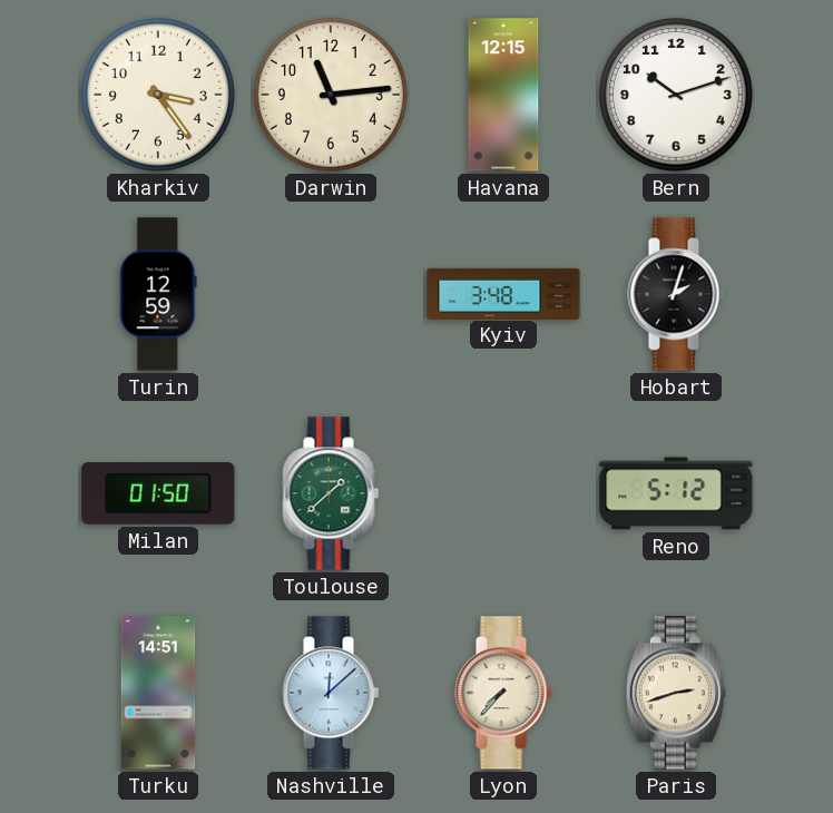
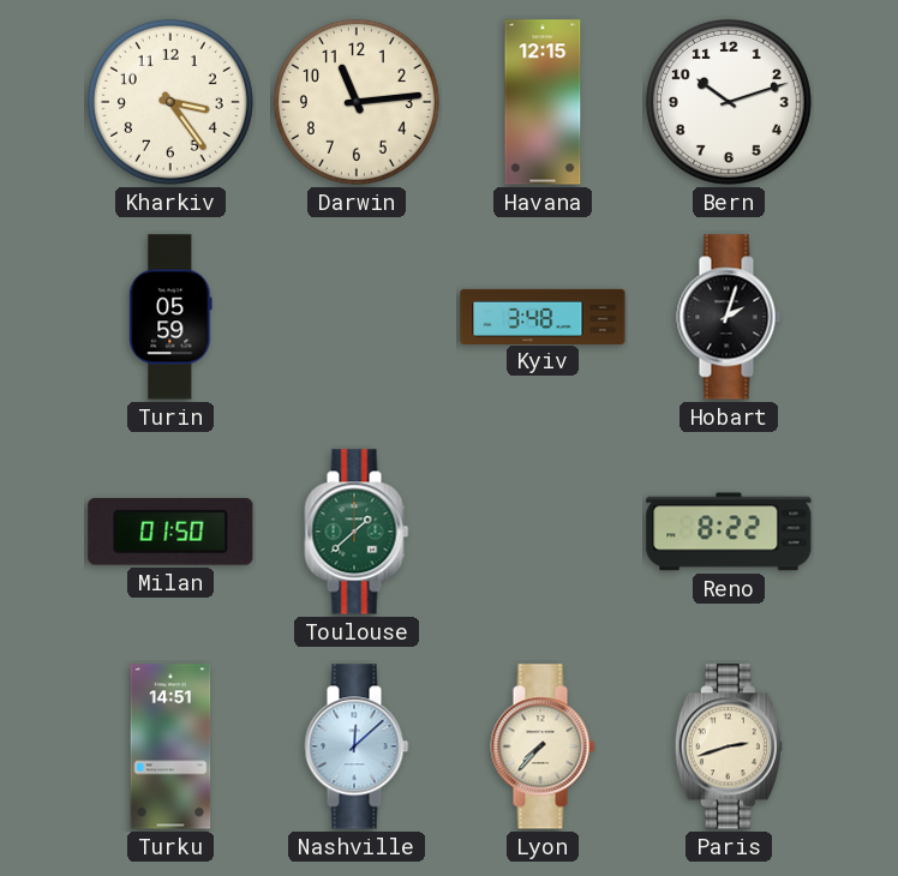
Turin: 12:59 -> 05:59
Reno: 5:12 -> 8:22
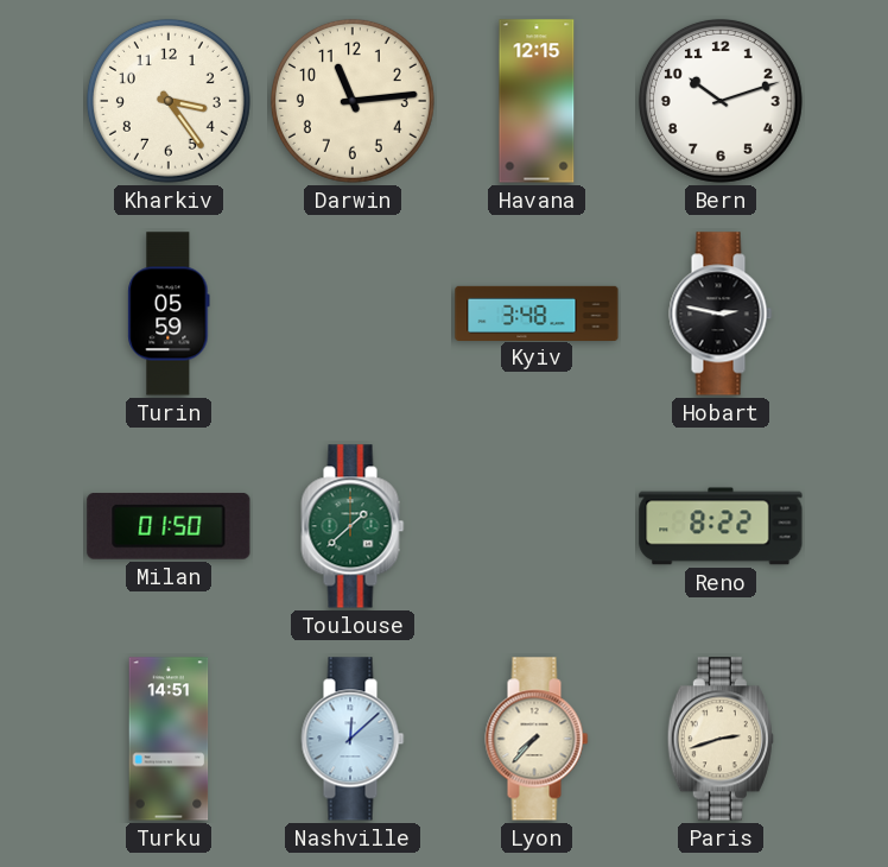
Hobart: 2:03 -> 2:47
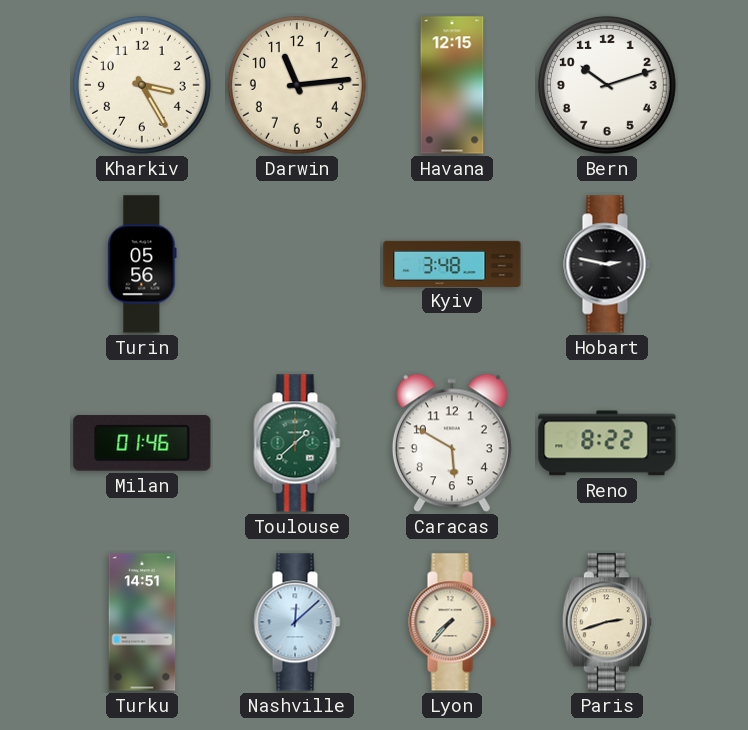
Kharkiv: 3:24 -> 3:25
Turin: 05:59 -> 05:56
Milan: 01:50 -> 01:46
Caracas: none -> 5:50
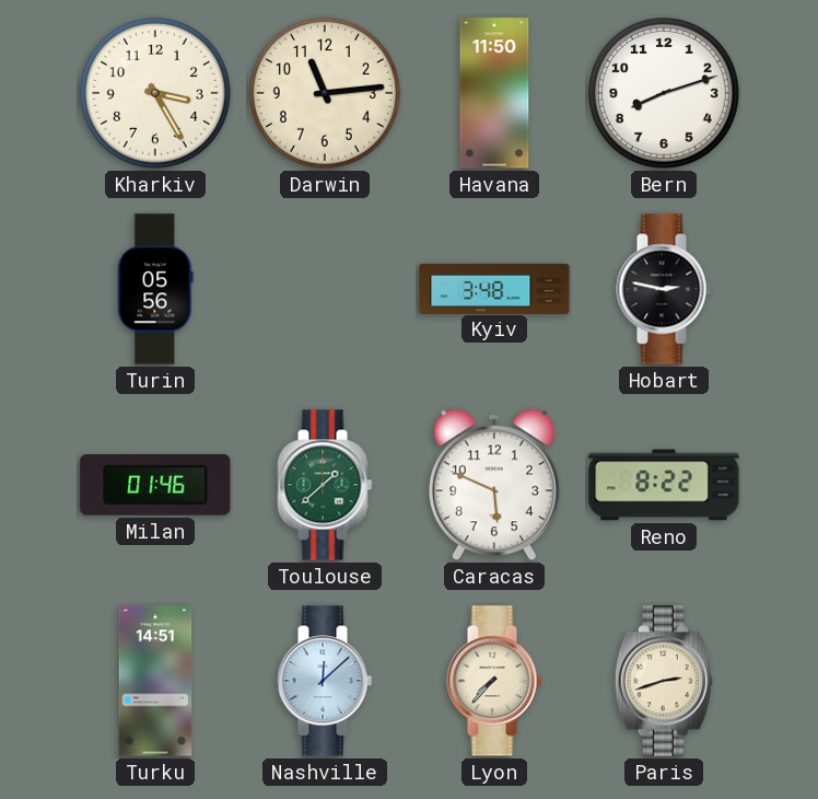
Havana: 12:15 -> 11:50
Bern: 10:12 -> 8:12
Caracas: 5:50 -> 5:49
